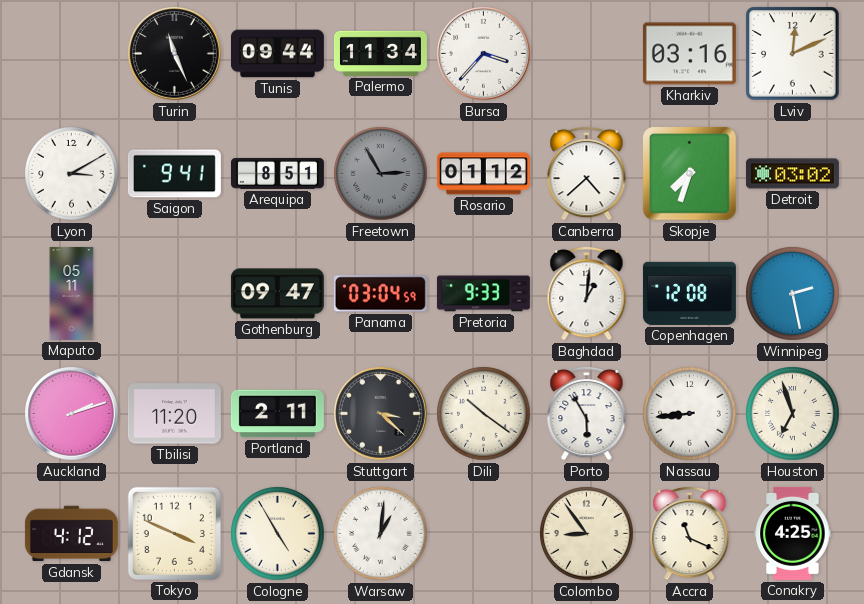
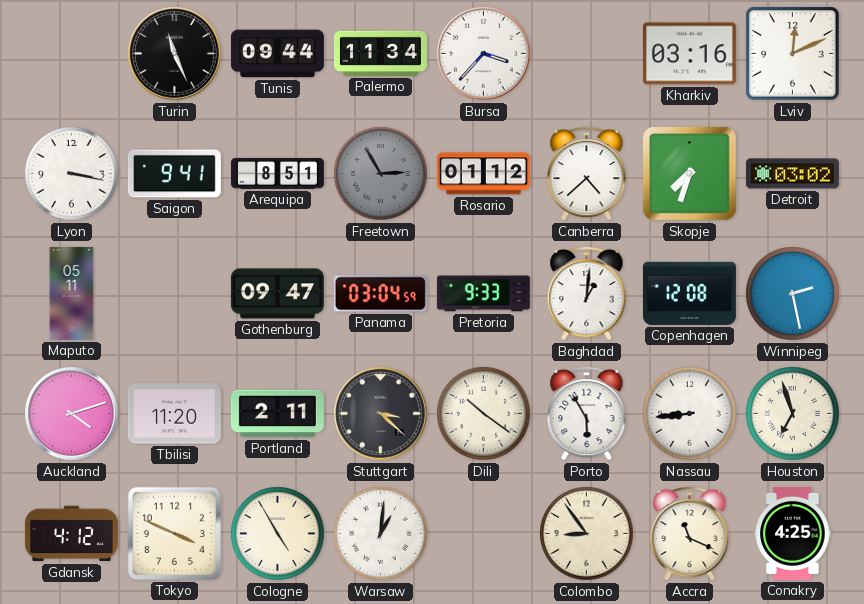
Lyon: 3:10 -> 3:17
Auckland: 2:12 -> 4:12
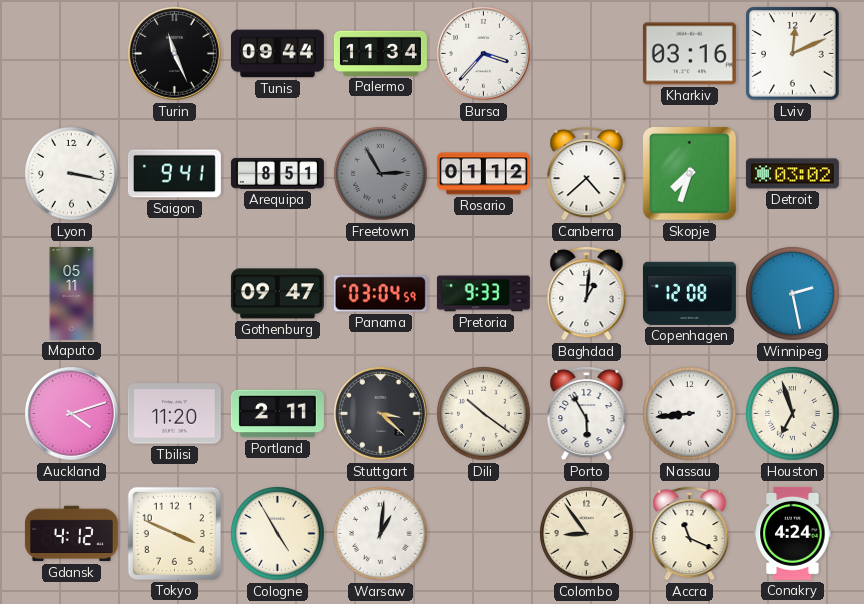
Conakry: 4:25 -> 4:24
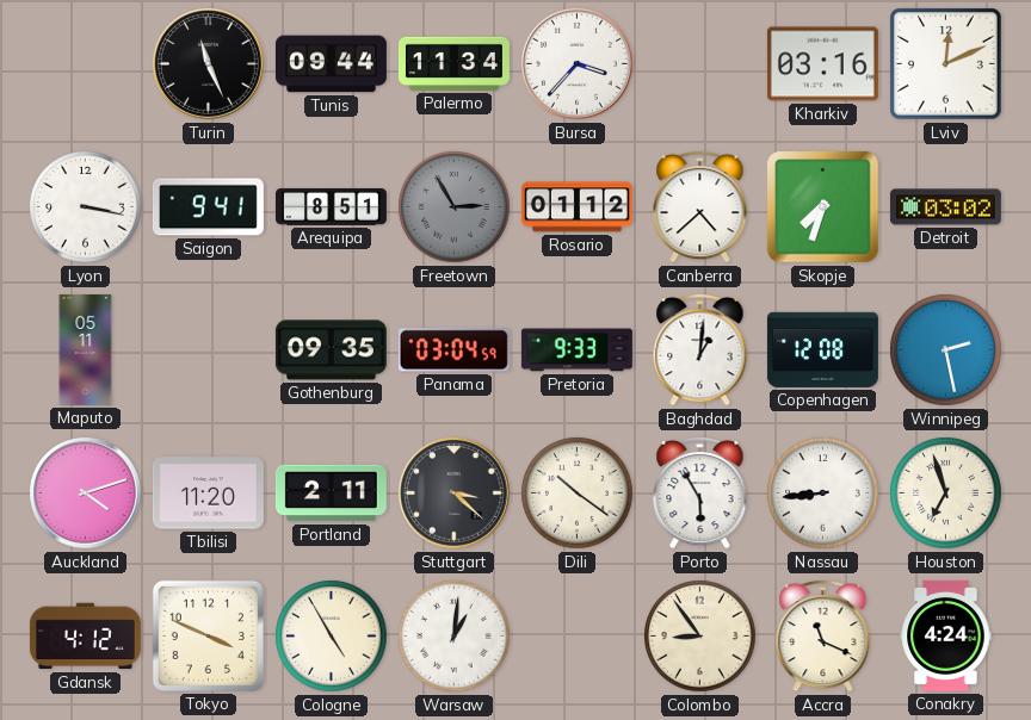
Gothenburg: 09:47 -> 09:35
